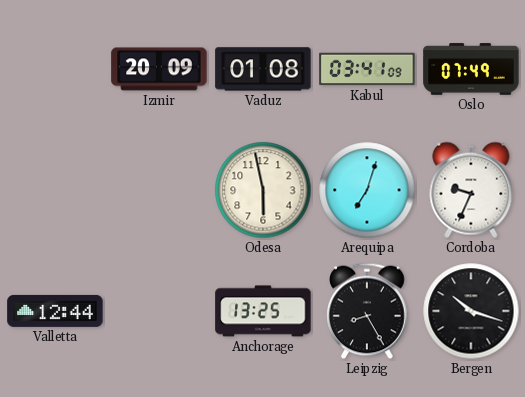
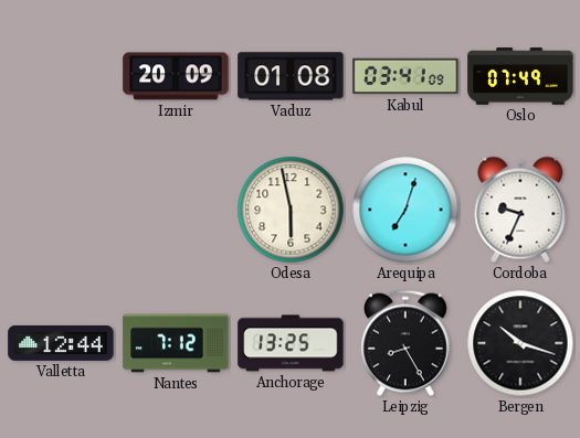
Nantes: none -> 7:12
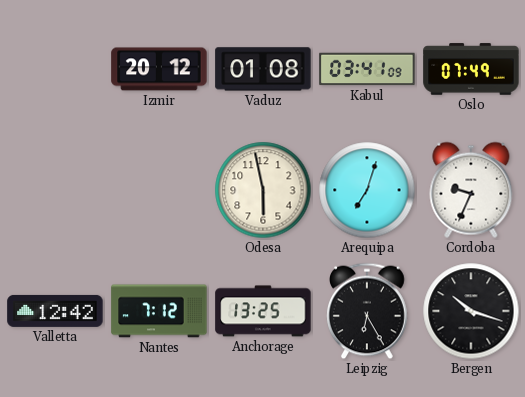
Izmir: 20:09 -> 20:12
Valletta: 12:44 -> 12:42
Leipzig: 8:25 -> 6:25
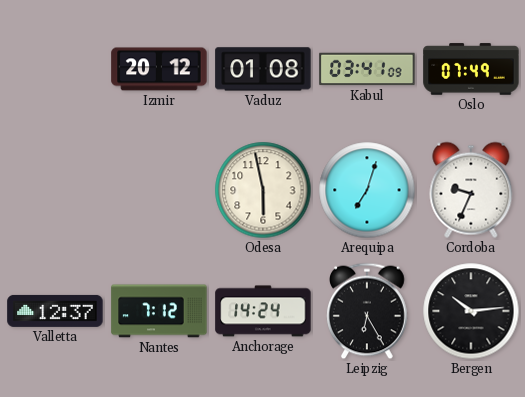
Valletta: 12:42 -> 12:37
Anchorage: 13:25 -> 14:24
Bergen: 10:18 -> 10:14
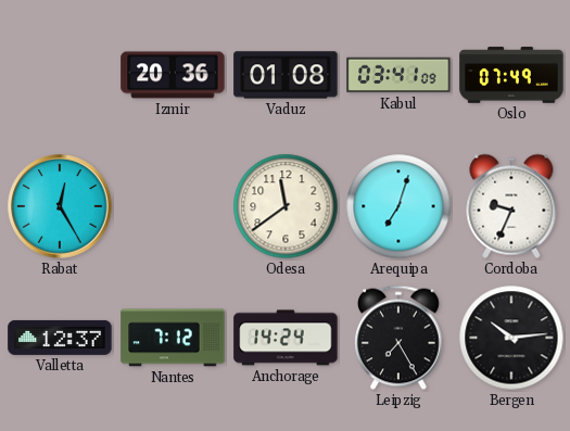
Izmir: 20:12 -> 20:36
Rabat: none -> 12:25
Odesa: 5:58 -> 11:39
Leipzig: 6:25 -> 7:25
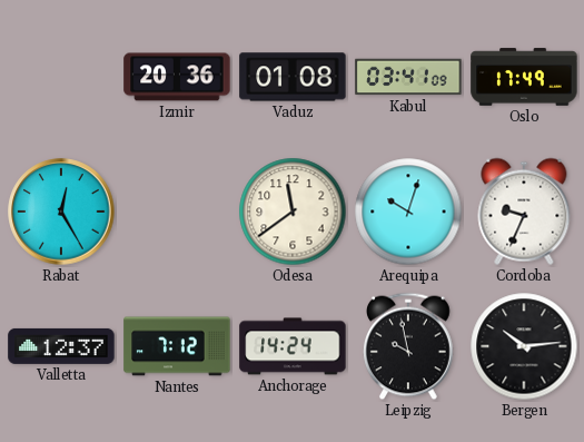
Oslo: 07:49 -> 17:49
Arequipa: 7:03 -> 10:03
Leipzig: 7:25 -> 9:58
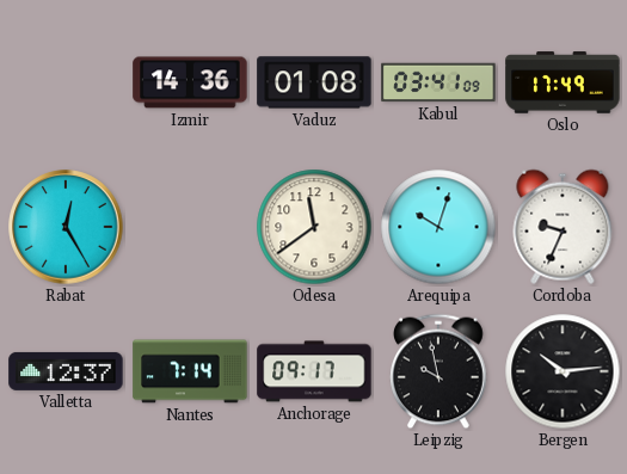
Izmir: 20:36 -> 14:36
Nantes: 7:12 -> 7:14
Anchorage: 14:24 -> 09:17
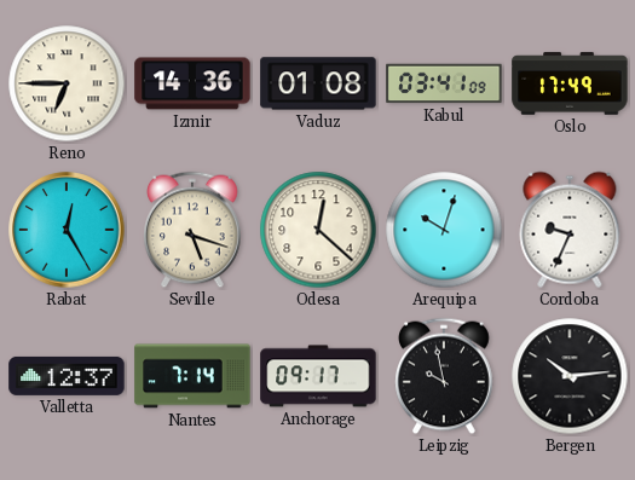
Reno: none -> 6:45
Seville: none -> 5:18
Odesa: 11:39 -> 12:22
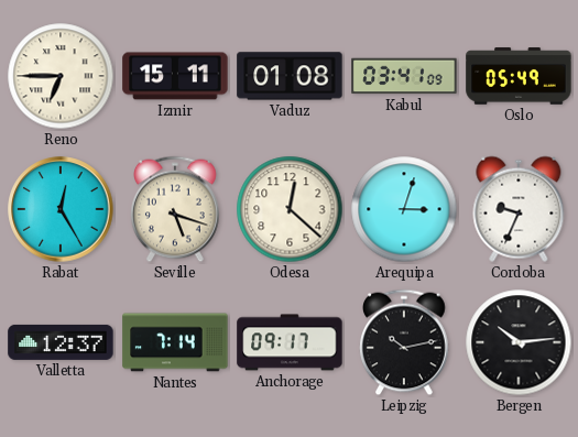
Izmir: 14:36 -> 15:11
Oslo: 17:49 -> 05:49
Arequipa: 10:03 -> 3:03
Leipzig: 9:58 -> 10:13
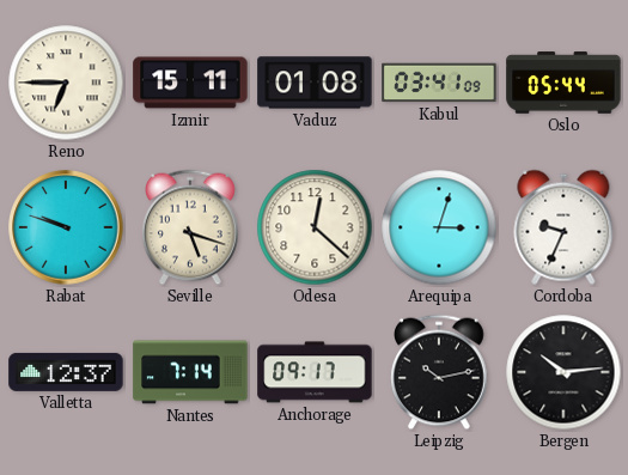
Oslo: 05:49 -> 05:44
Rabat: 12:25 -> 9:48
